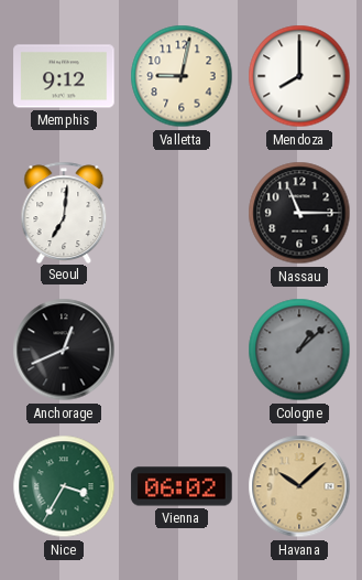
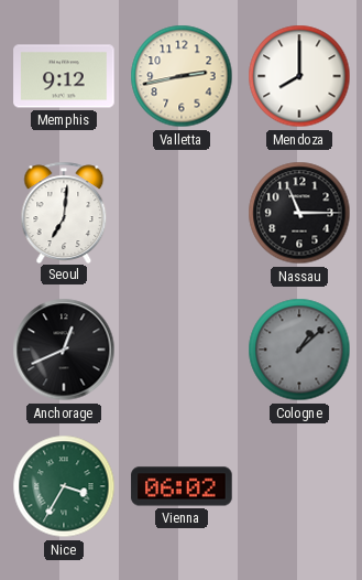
Valletta: 9:02 -> 2:43
Havana: 10:08 -> none
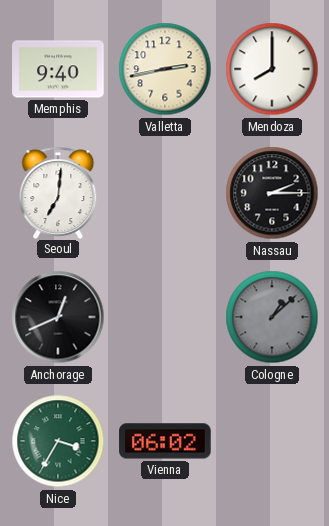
Memphis: 9:12 -> 9:40
Nassau: 11:15 -> 2:15
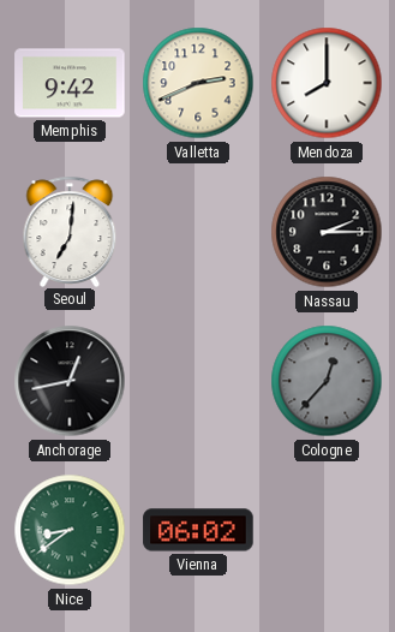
Memphis: 9:40 -> 9:42
Valletta: 2:43 -> 2:41
Anchorage: 12:41 -> 12:43
Cologne: 1:08 -> 12:37
Nice: 3:35 -> 8:39
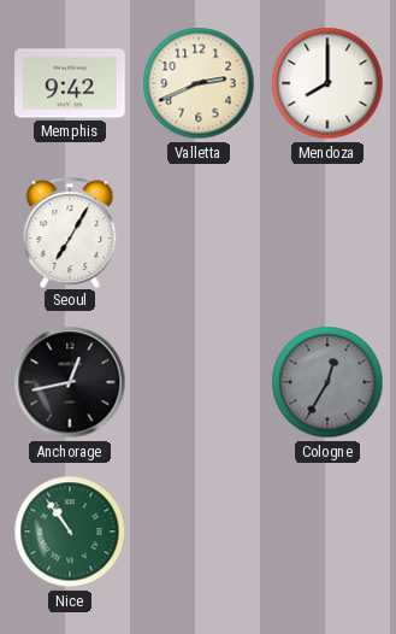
Seoul: 7:01 -> 7:05
Nassau: 2:15 -> none
Cologne: 12:37 -> 12:35
Nice: 8:39 -> 10:54
Vienna: 06:02 -> none
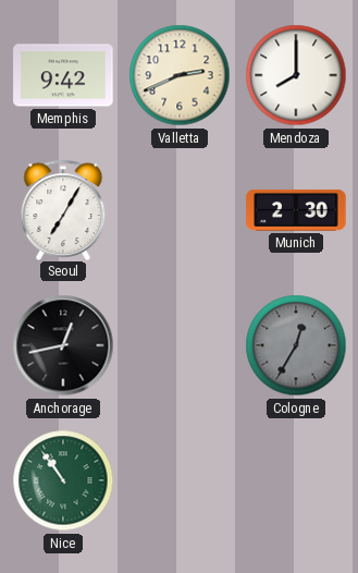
Munich: none -> 2:30
